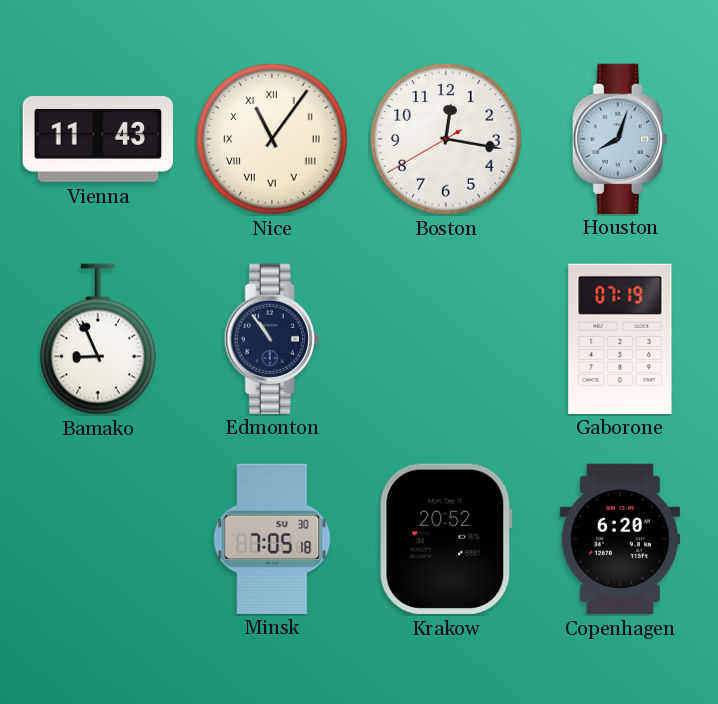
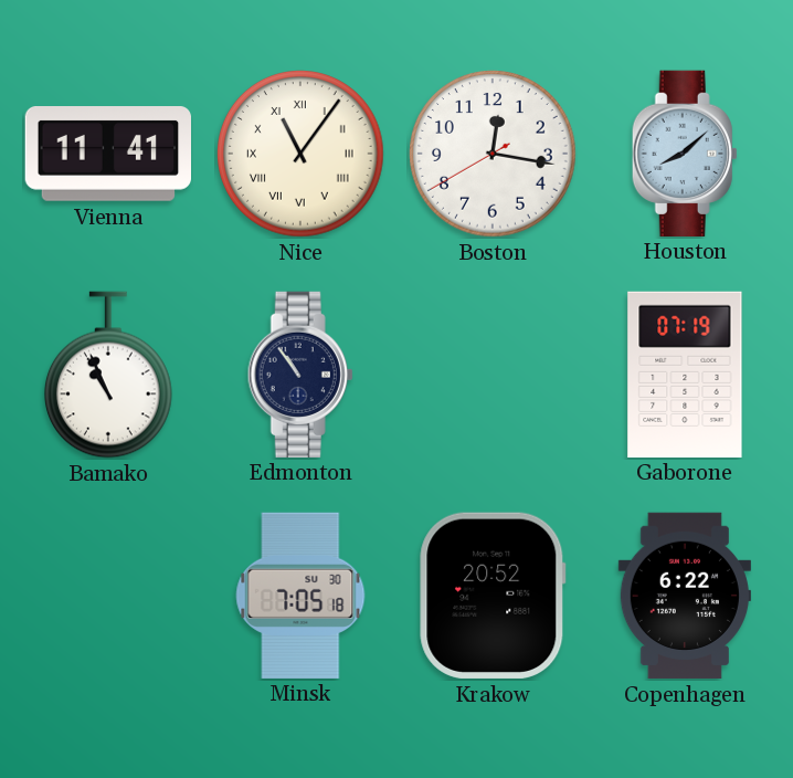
Vienna: 11:43 -> 11:41
Houston: 8:03 -> 8:08
Bamako: 8:56 -> 10:56
Copenhagen: 6:20 -> 6:22
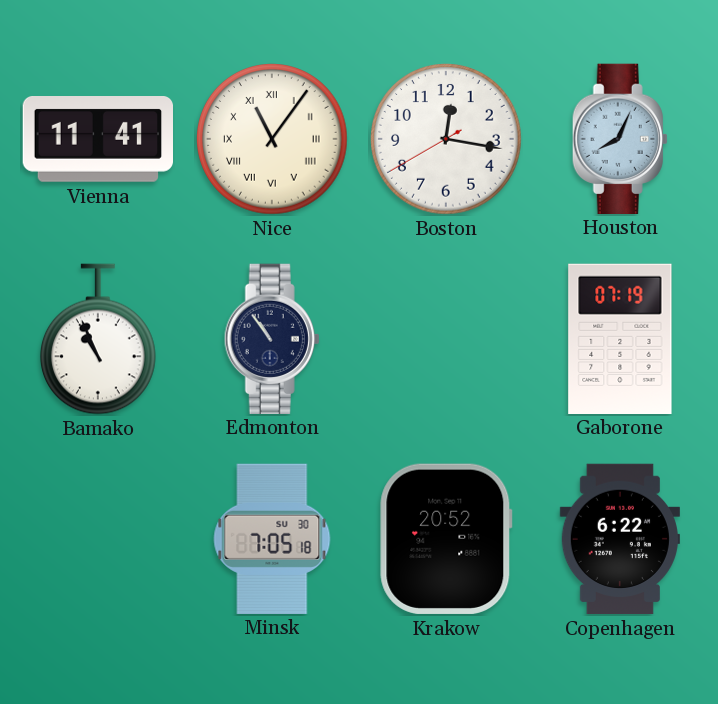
Houston: 8:08 -> 8:04
